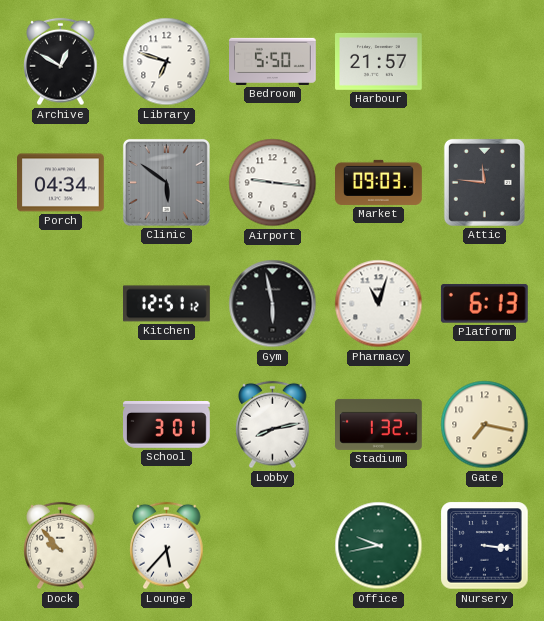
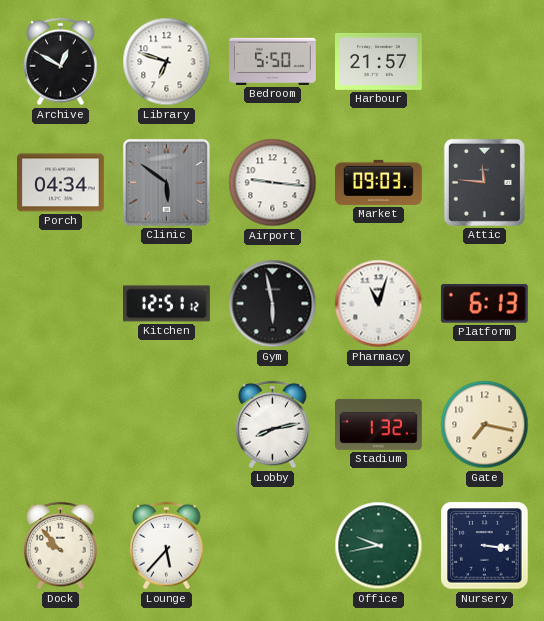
School: 3:01 -> none
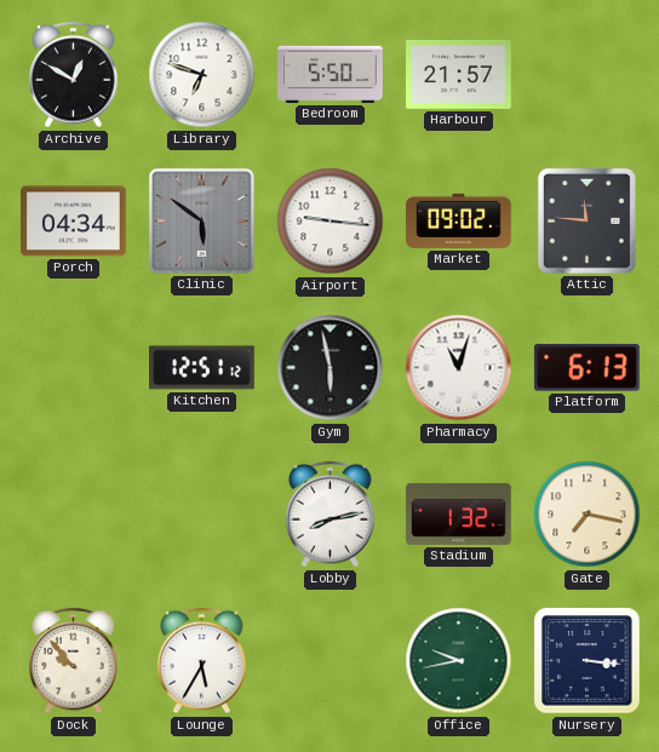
Market: 09:03 -> 09:02
Lounge: 5:37 -> 5:35
